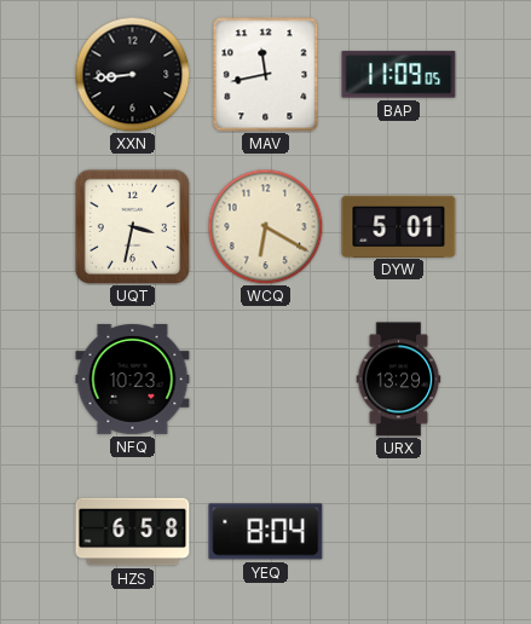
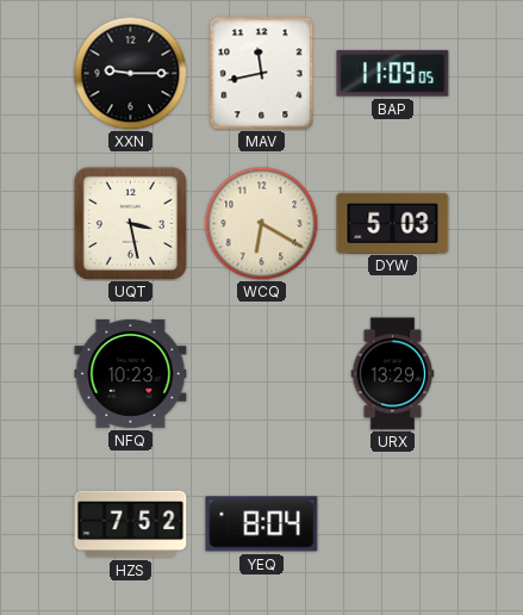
XXN: 8:44 -> 9:15
UQT: 3:32 -> 3:28
DYW: 5:01 -> 5:03
HZS: 6:58 -> 7:52
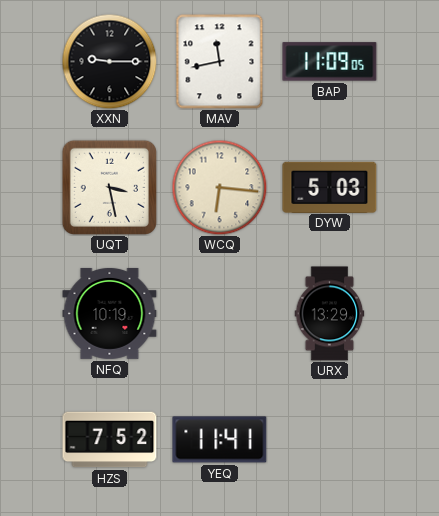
WCQ: 6:20 -> 6:16
NFQ: 10:23 -> 10:19
YEQ: 8:04 -> 11:41
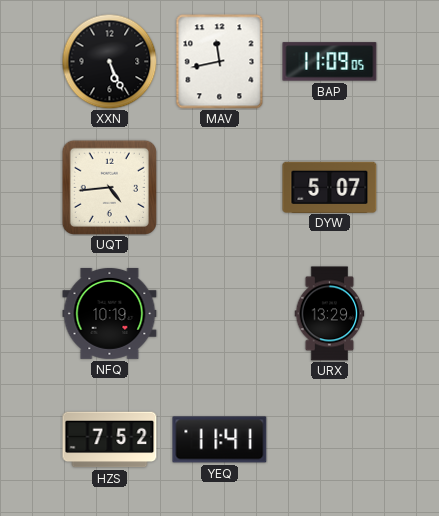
XXN: 9:15 -> 5:26
UQT: 3:28 -> 4:44
WCQ: 6:16 -> none
DYW: 5:03 -> 5:07
